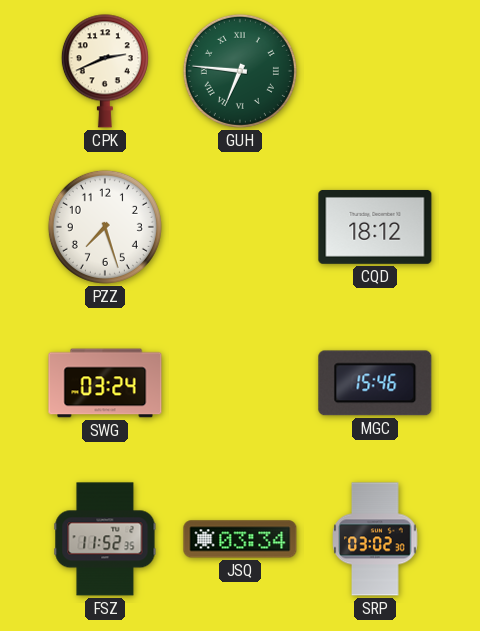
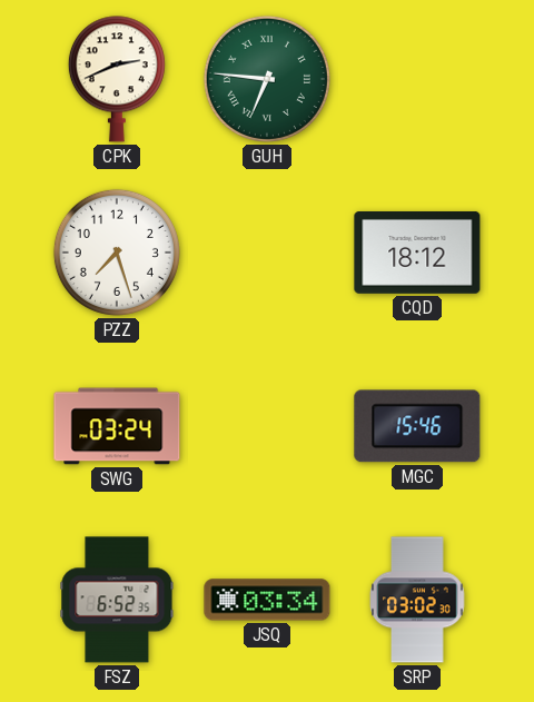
FSZ: 11:52 -> 6:52
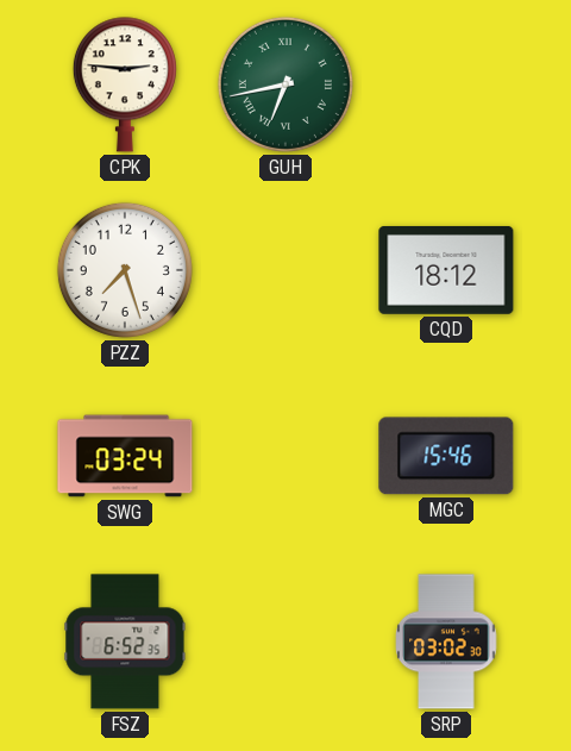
CPK: 2:41 -> 2:46
GUH: 6:46 -> 6:43
JSQ: 03:34 -> none
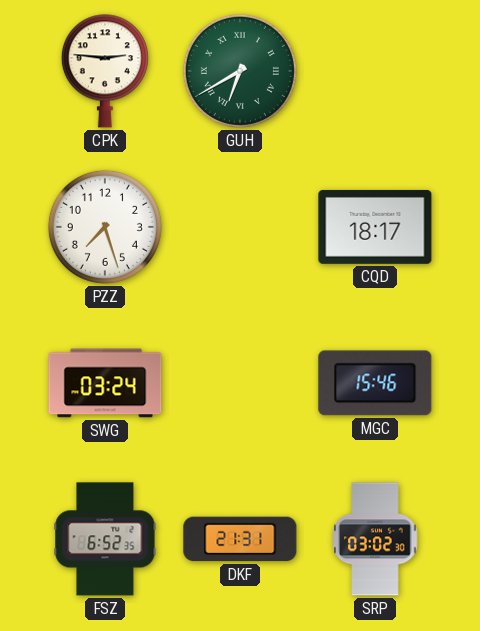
GUH: 6:43 -> 6:40
CQD: 18:12 -> 18:17
DKF: none -> 21:31
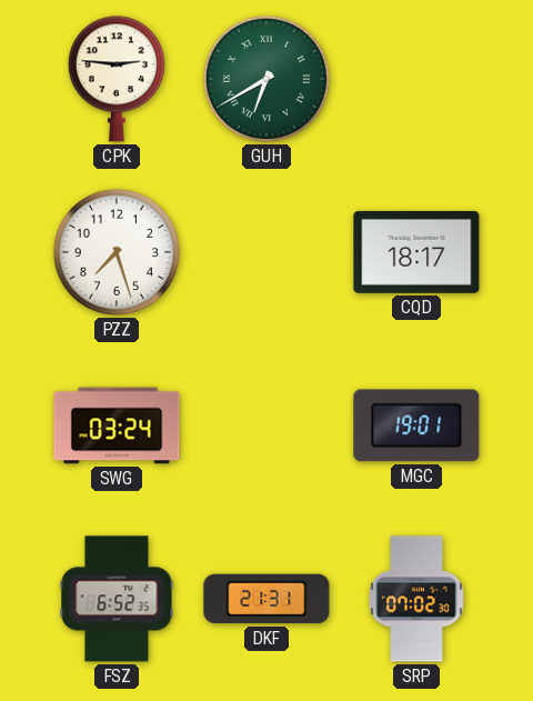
MGC: 15:46 -> 19:01
SRP: 03:02 -> 07:02
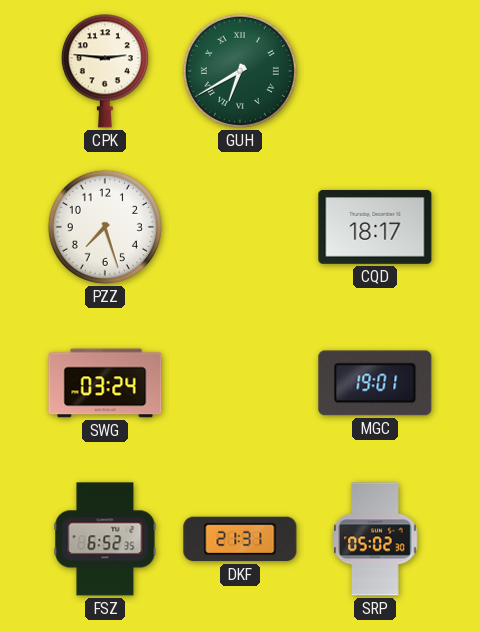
SRP: 07:02 -> 05:02
